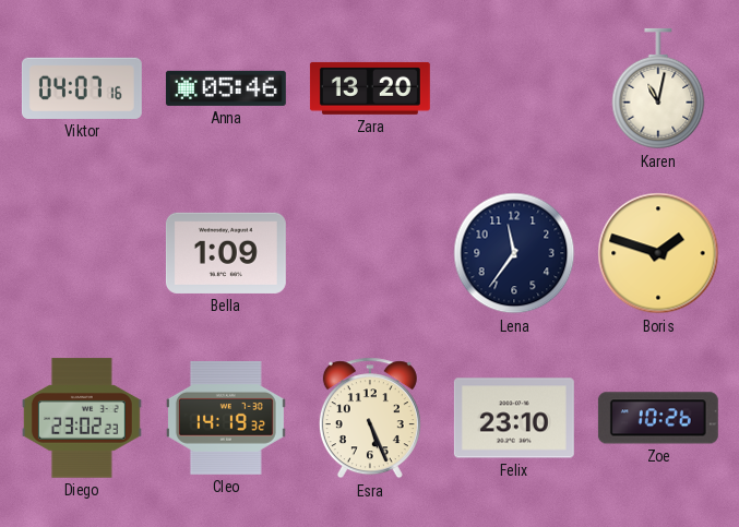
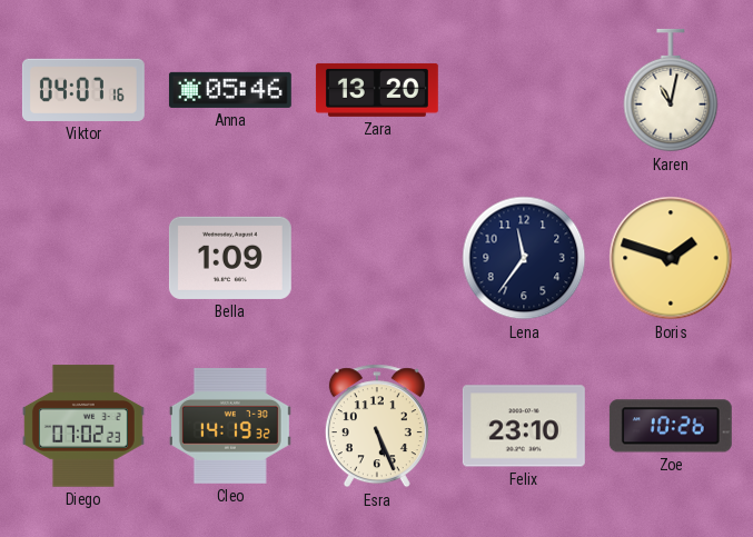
Diego: 23:02 -> 07:02
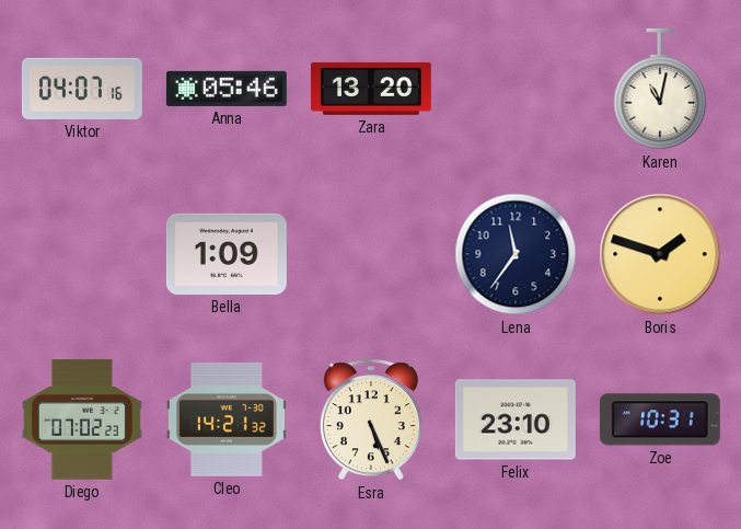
Cleo: 14:19 -> 14:21
Zoe: 10:26 -> 10:31
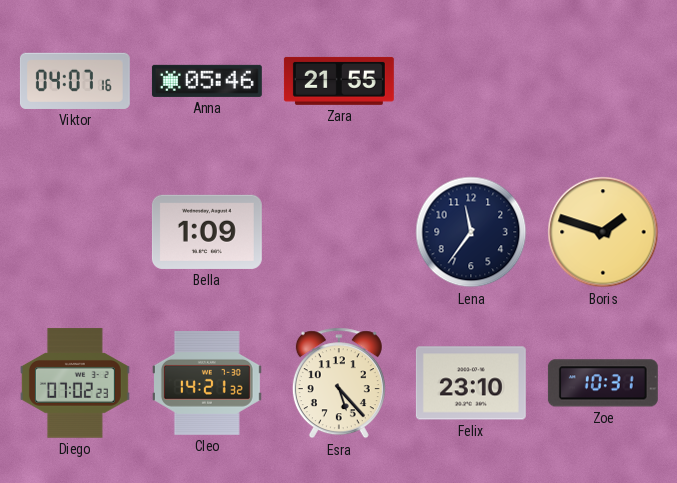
Zara: 13:20 -> 21:55
Karen: 11:02 -> none
Esra: 5:26 -> 5:23
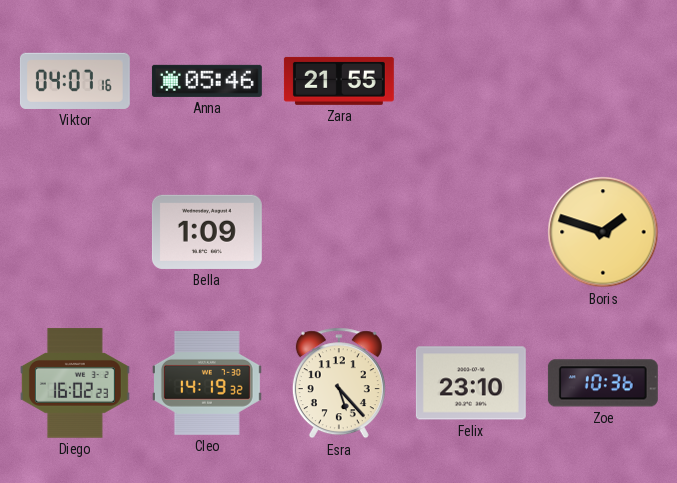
Lena: 11:36 -> none
Diego: 07:02 -> 16:02
Cleo: 14:21 -> 14:19
Zoe: 10:31 -> 10:36
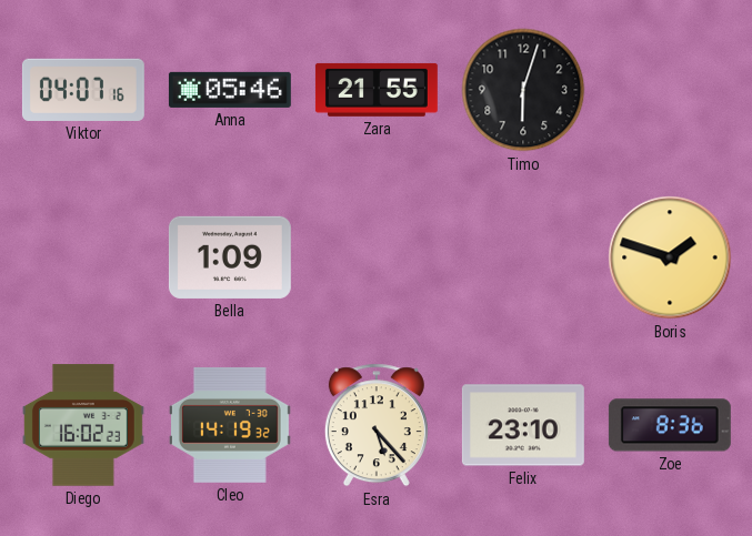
Timo: none -> 6:03
Zoe: 10:36 -> 8:36
